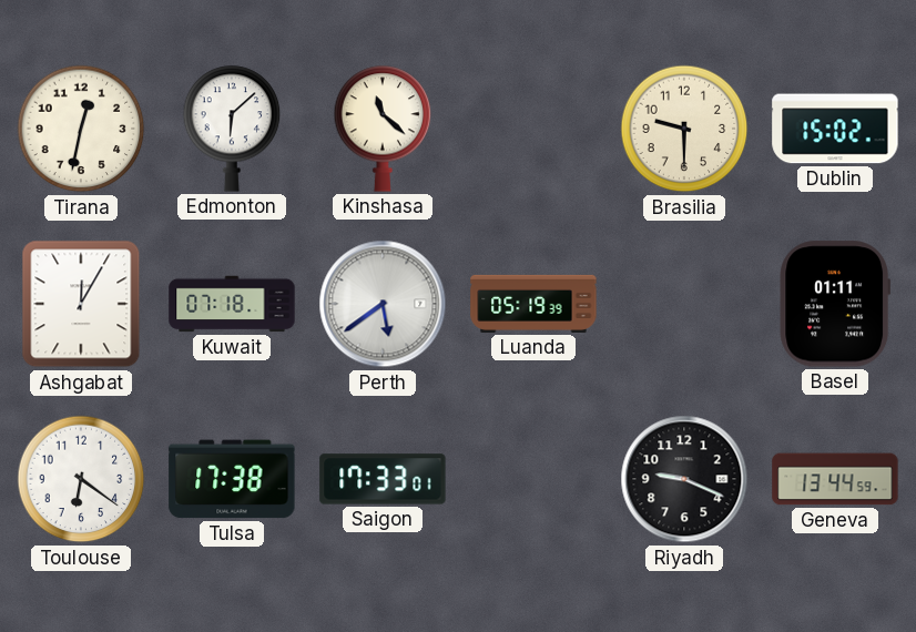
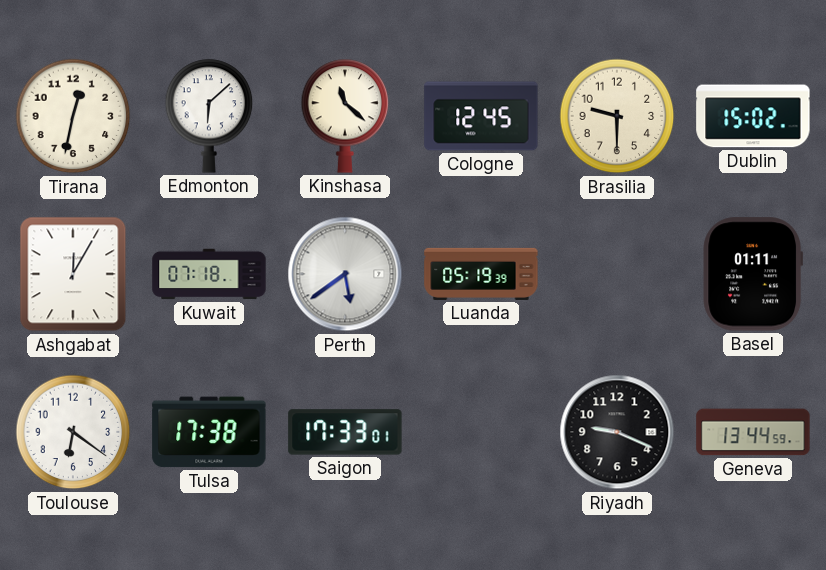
Cologne: none -> 12:45
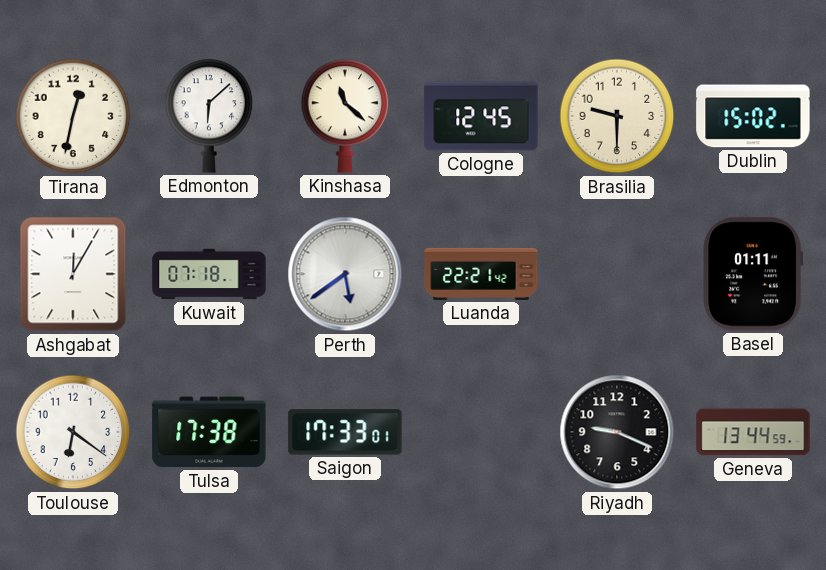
Luanda: 05:19 -> 22:21
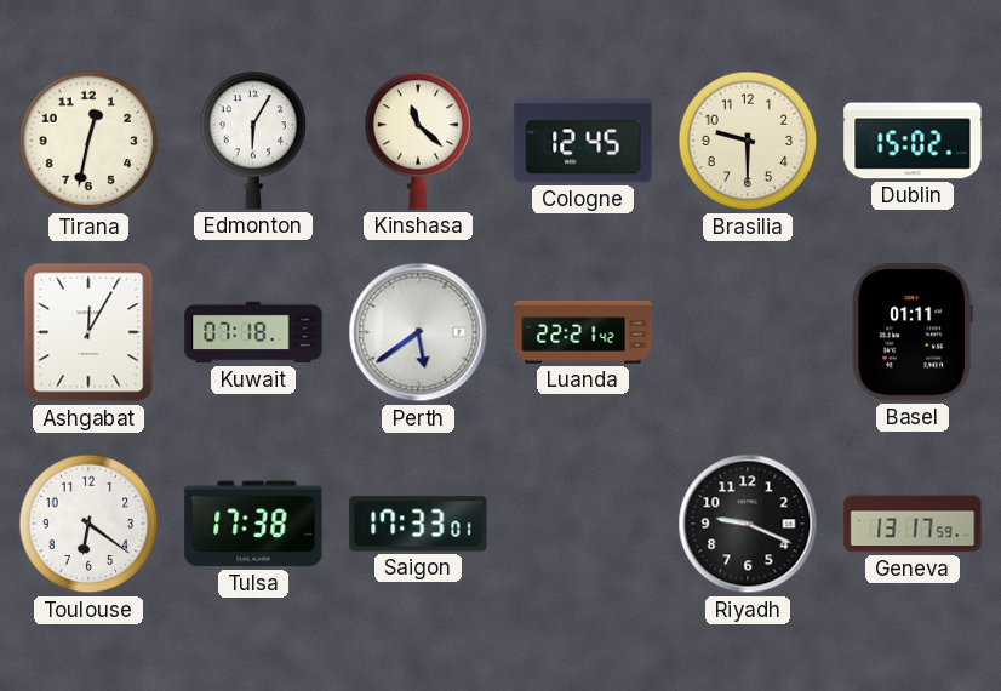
Edmonton: 6:08 -> 6:05
Geneva: 13:44 -> 13:17
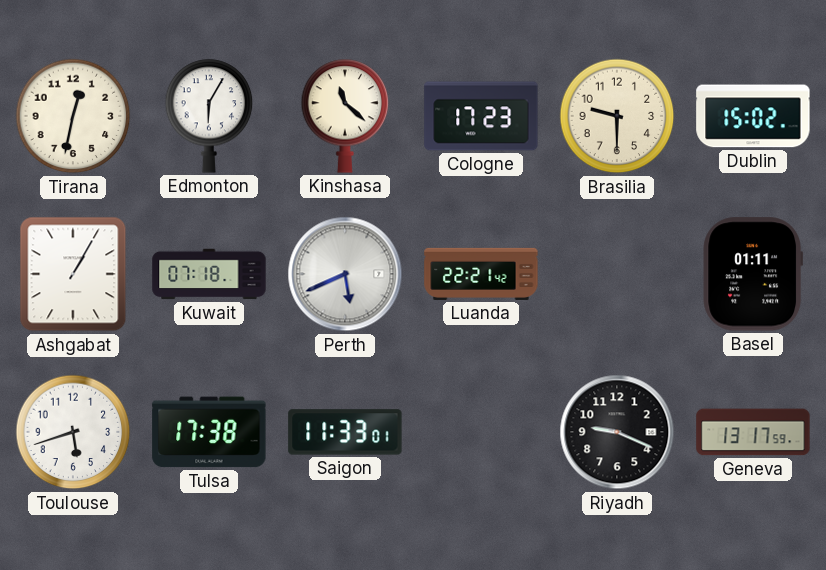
Cologne: 12:45 -> 17:23
Ashgabat: 12:05 -> 1:05
Perth: 5:39 -> 5:41
Toulouse: 6:21 -> 5:42
Saigon: 17:33 -> 11:33
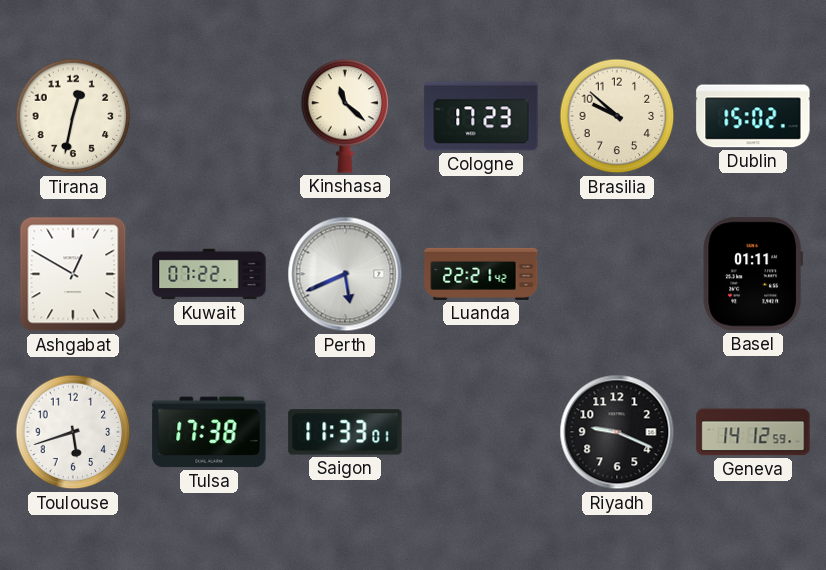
Edmonton: 6:05 -> none
Brasilia: 9:30 -> 9:52
Ashgabat: 1:05 -> 12:50
Kuwait: 07:18 -> 07:22
Geneva: 13:17 -> 14:12
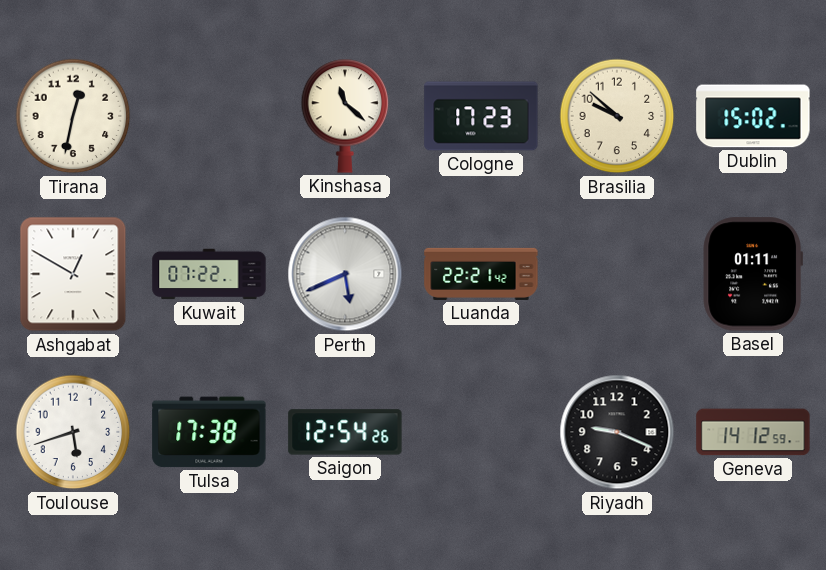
Saigon: 11:33 -> 12:54
